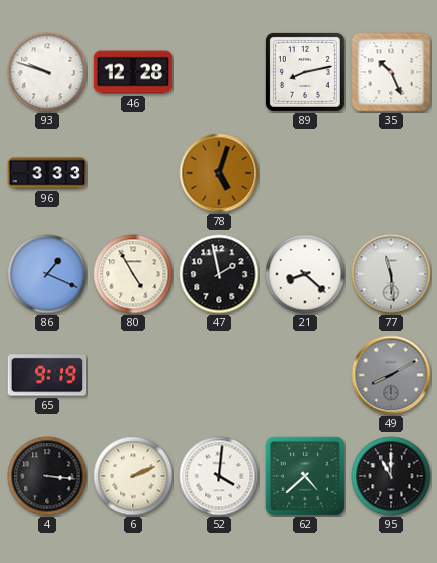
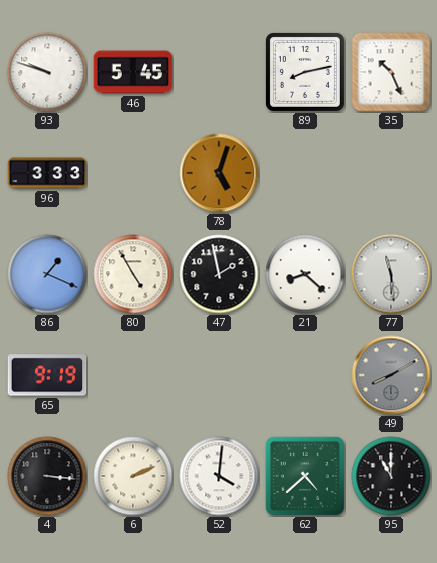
46: 12:28 -> 5:45
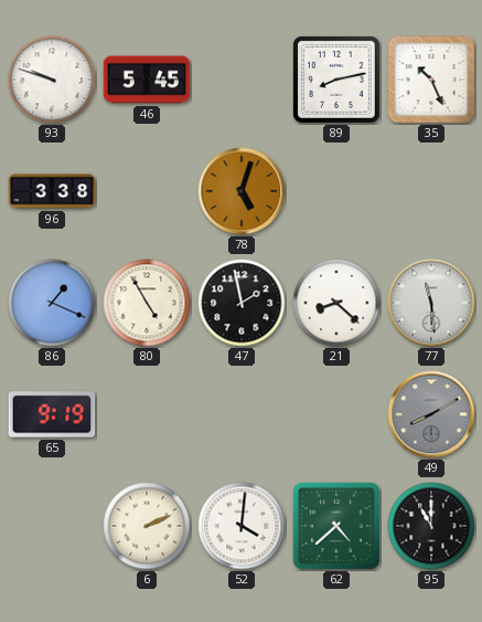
96: 3:33 -> 3:38
4: 3:16 -> none
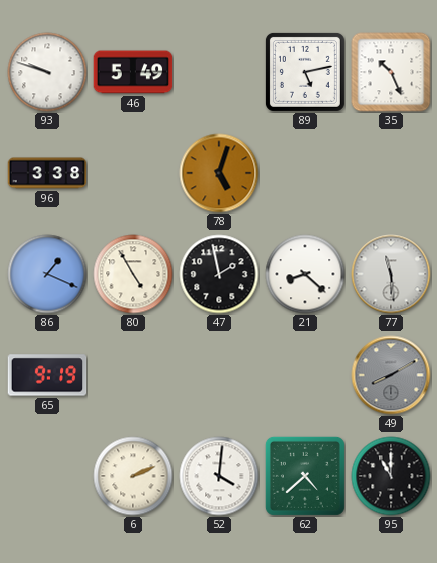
46: 5:45 -> 5:49
89: 8:13 -> 5:13
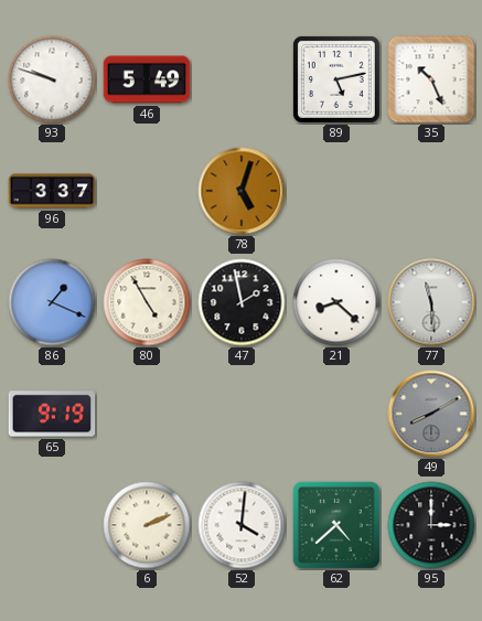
96: 3:38 -> 3:37
95: 11:00 -> 3:00
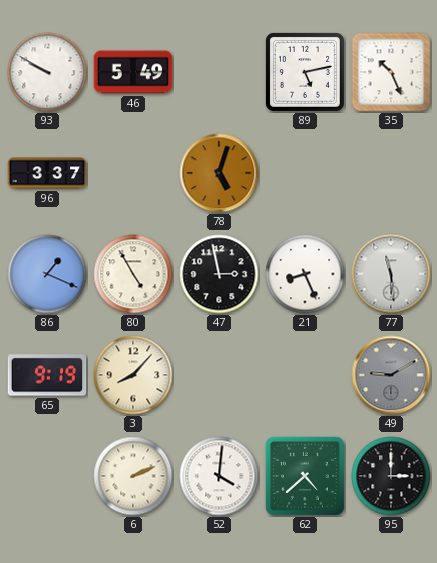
93: 9:48 -> 9:50
47: 1:58 -> 2:58
21: 8:22 -> 8:26
3: none -> 8:07
49: 8:10 -> 9:10
